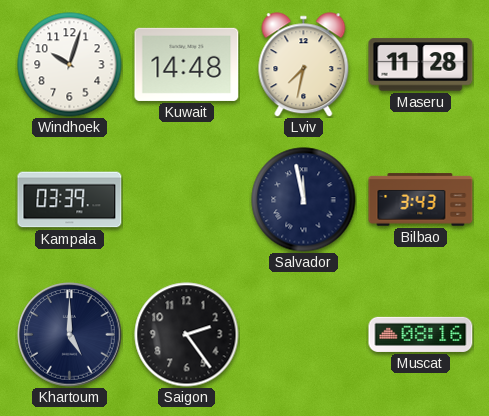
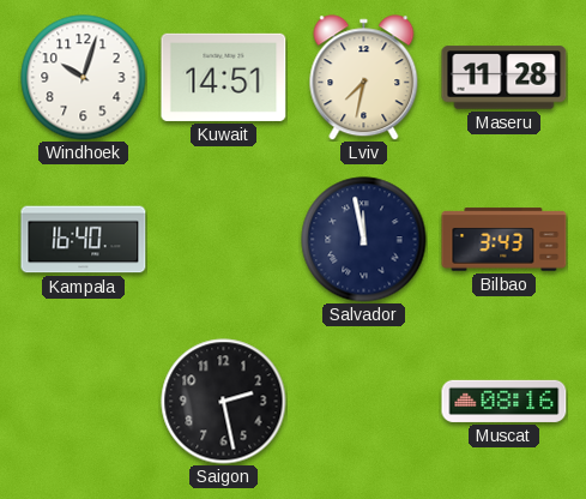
Kuwait: 14:48 -> 14:51
Kampala: 03:39 -> 16:40
Khartoum: 5:00 -> none
Saigon: 2:24 -> 2:28
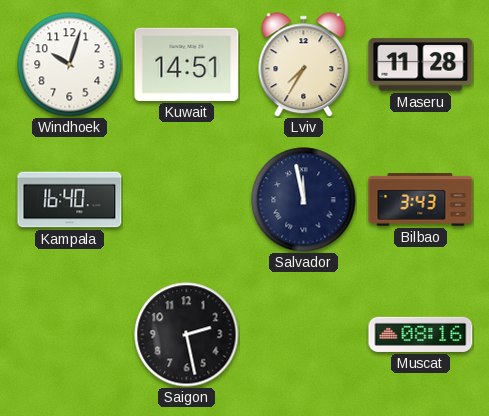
Lviv: 7:32 -> 7:35
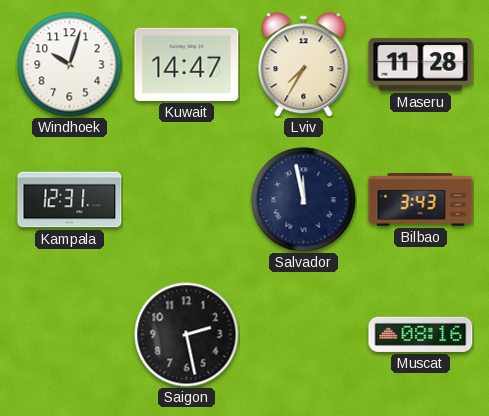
Kuwait: 14:51 -> 14:47
Kampala: 16:40 -> 12:31
